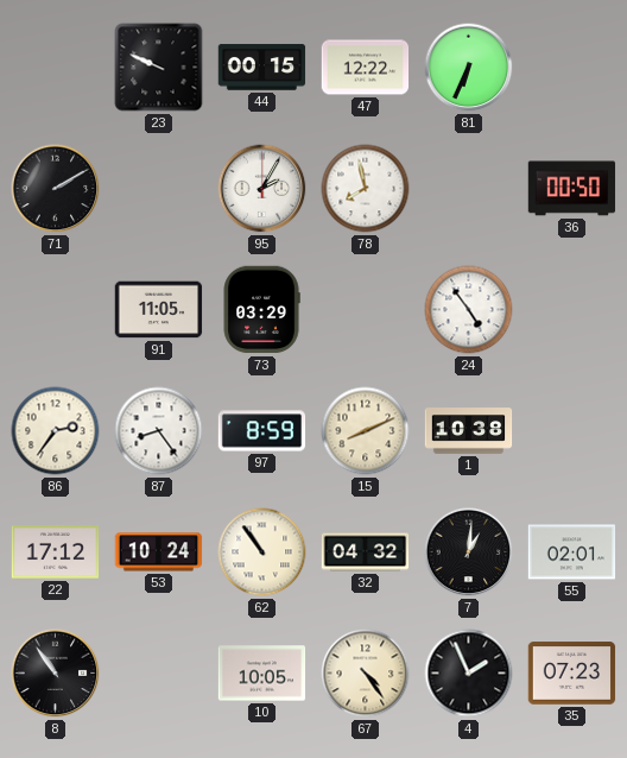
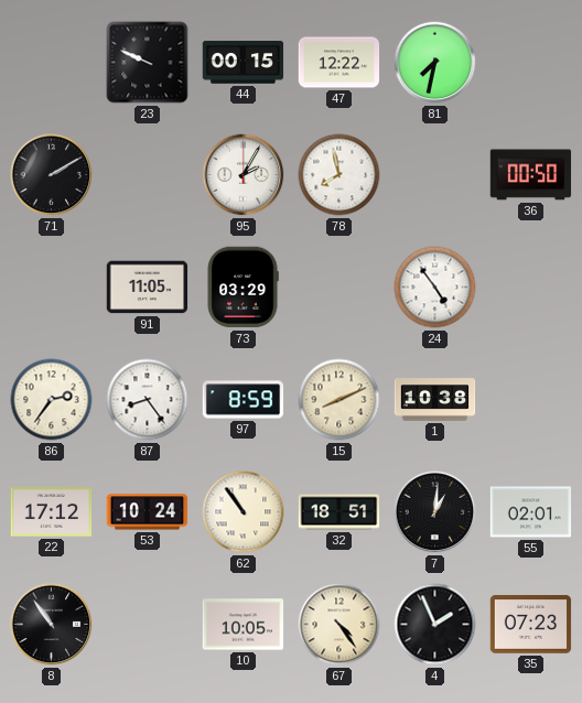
81: 6:34 -> 7:32
32: 04:32 -> 18:51
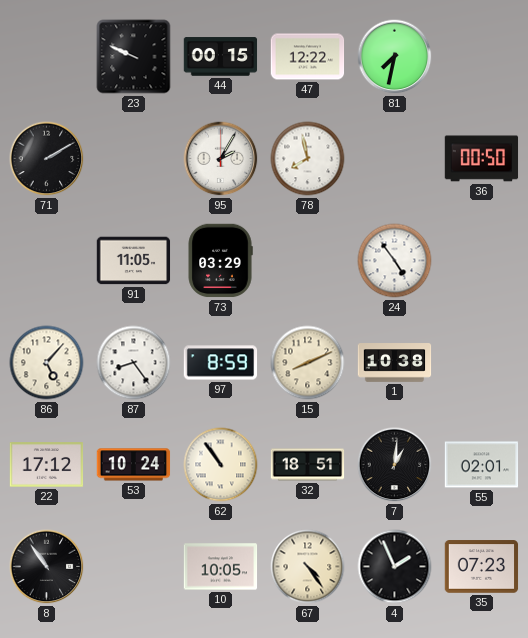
86: 2:36 -> 5:07
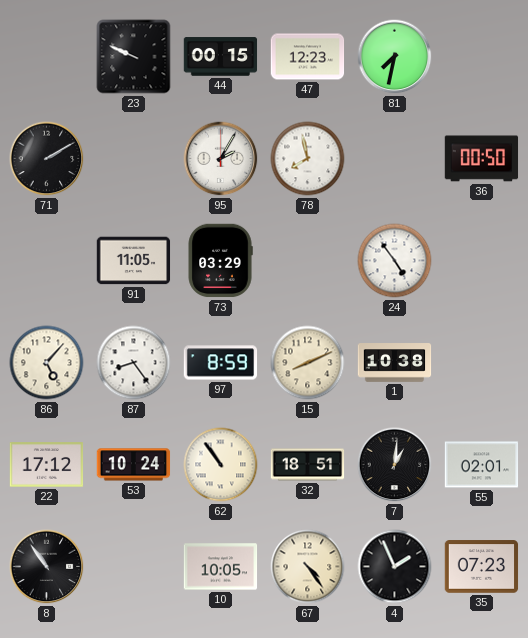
47: 12:22 -> 12:23
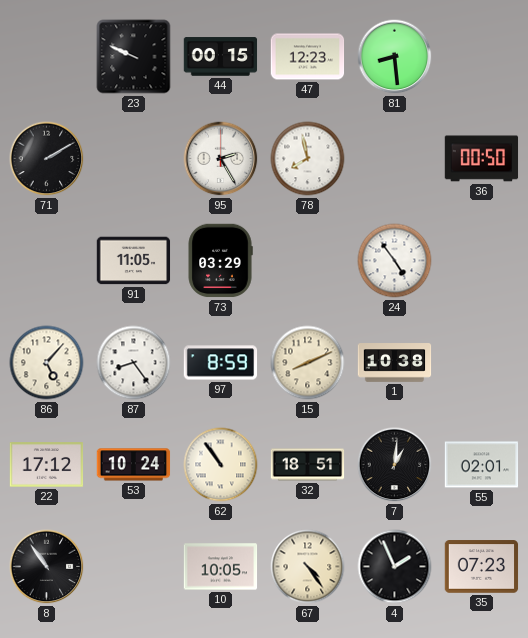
81: 7:32 -> 8:29
95: 2:05 -> 2:25
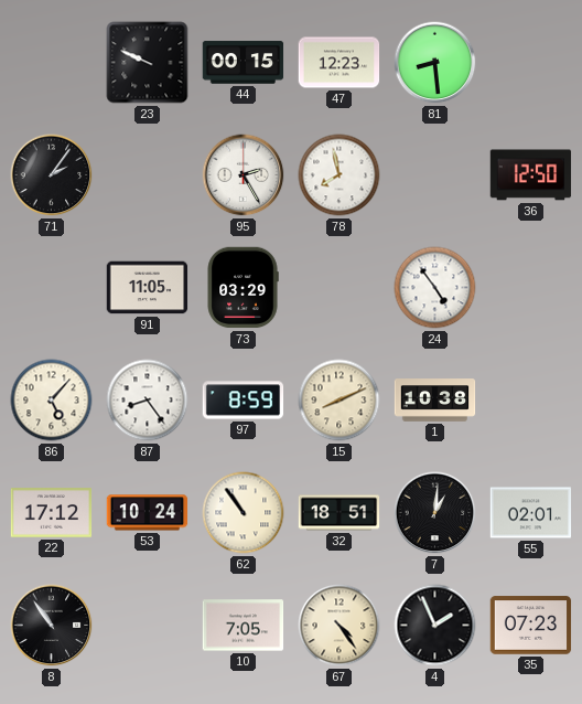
71: 2:10 -> 2:06
36: 00:50 -> 12:50
10: 10:05 -> 7:05
